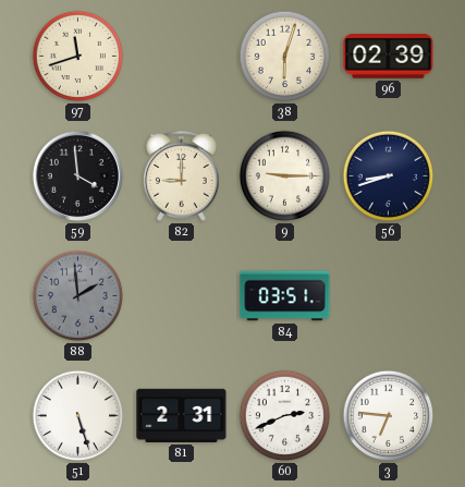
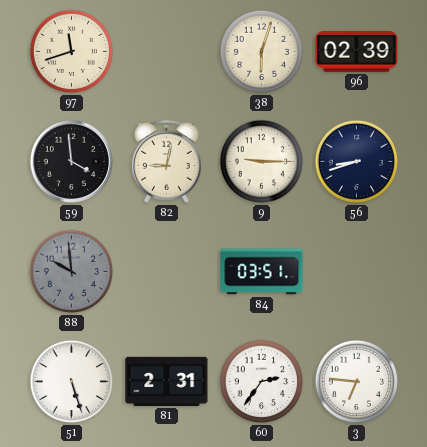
82: 9:00 -> 9:02
88: 1:59 -> 9:59
60: 2:41 -> 2:36
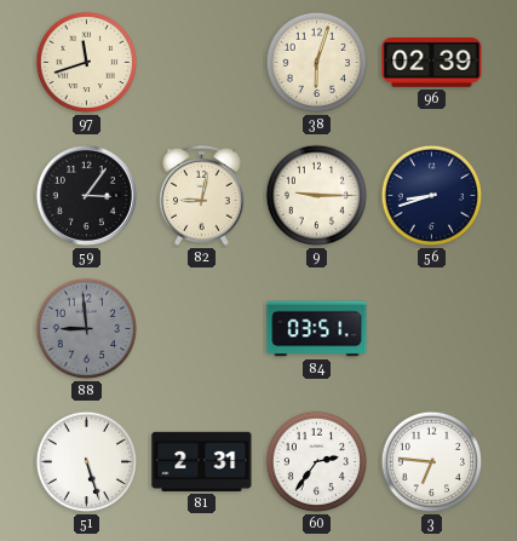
59: 3:59 -> 3:06
88: 9:59 -> 8:59
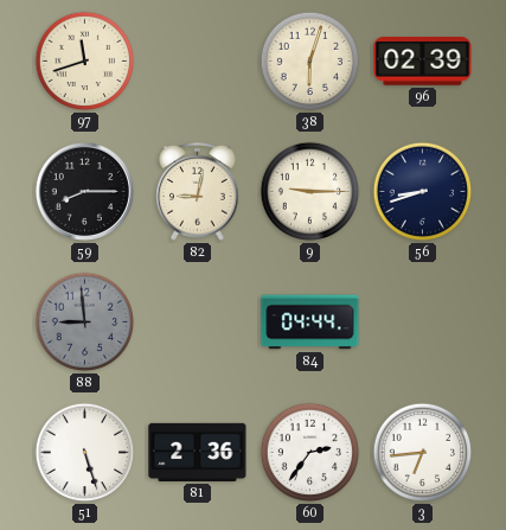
59: 3:06 -> 8:15
84: 03:51 -> 04:44
81: 2:31 -> 2:36
3: 6:46 -> 6:44
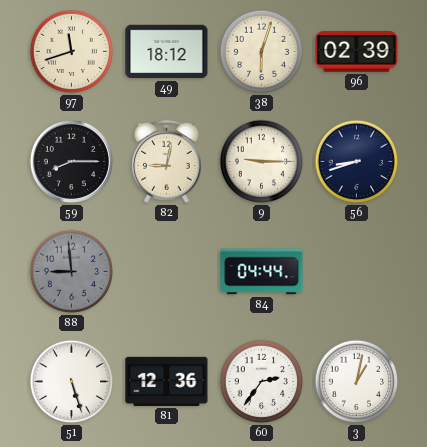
49: none -> 18:12
81: 2:36 -> 12:36
3: 6:44 -> 1:02
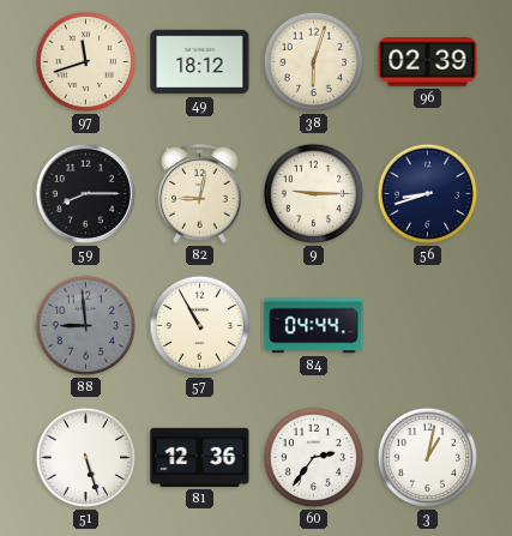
57: none -> 10:55
